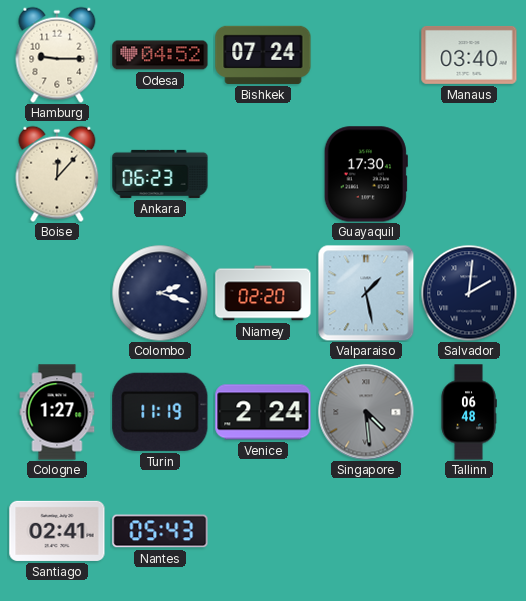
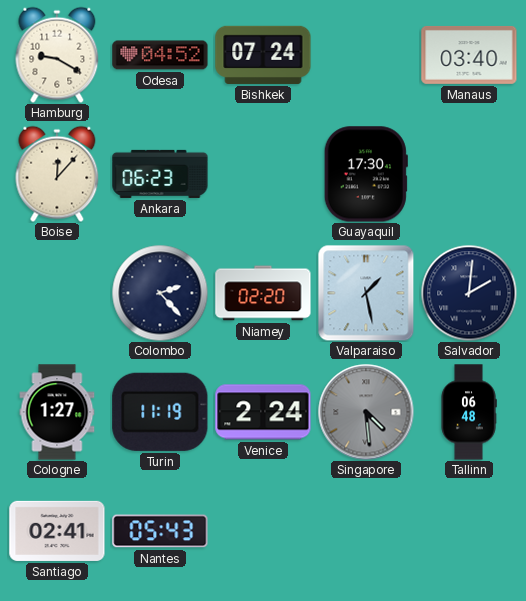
Hamburg: 9:15 -> 9:20
Colombo: 2:18 -> 2:23
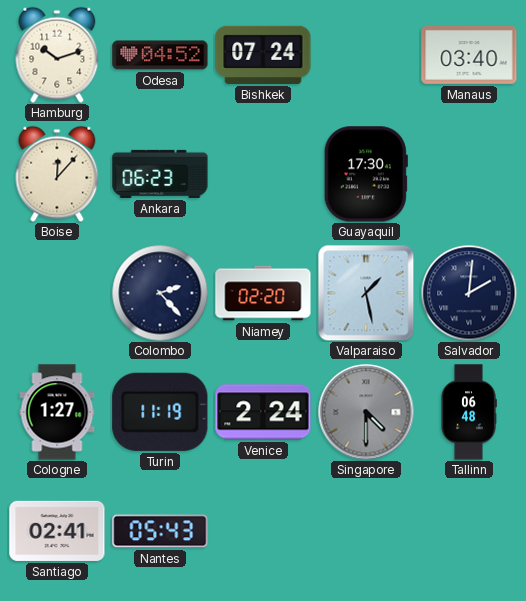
Hamburg: 9:20 -> 10:12
Singapore: 4:29 -> 4:30
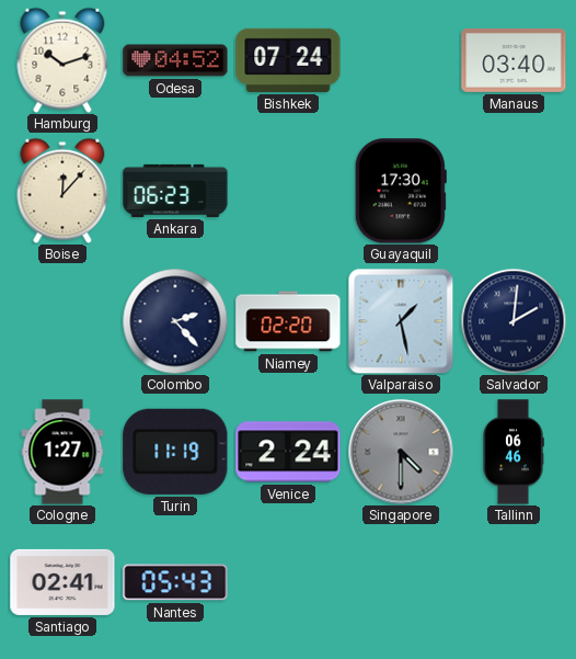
Tallinn: 06:48 -> 06:46
